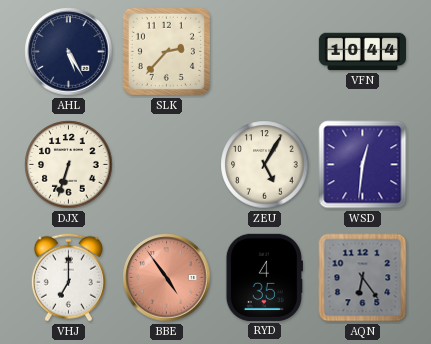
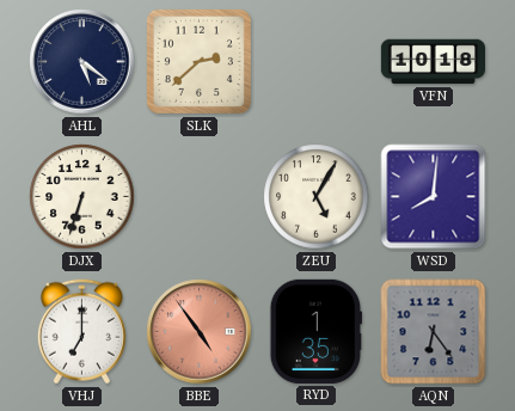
AHL: 5:25 -> 5:21
SLK: 2:37 -> 2:38
VFN: 10:44 -> 10:18
WSD: 12:31 -> 8:01
RYD: 4:35 -> 1:35
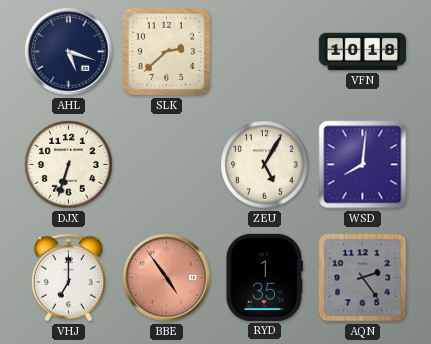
AHL: 5:21 -> 5:18
AQN: 6:24 -> 2:24
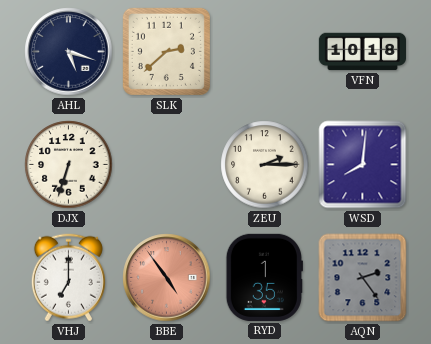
ZEU: 5:05 -> 2:15
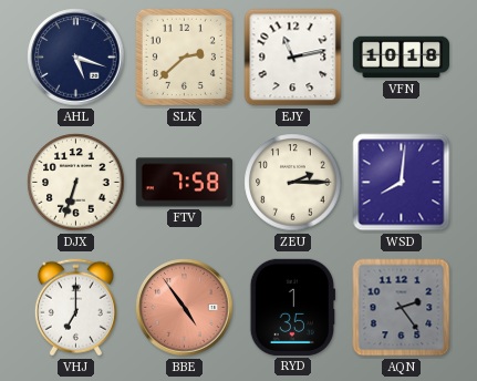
EJY: none -> 11:13
FTV: none -> 7:58
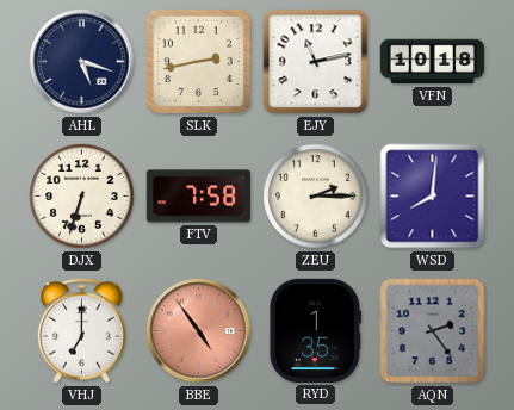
SLK: 2:38 -> 2:43
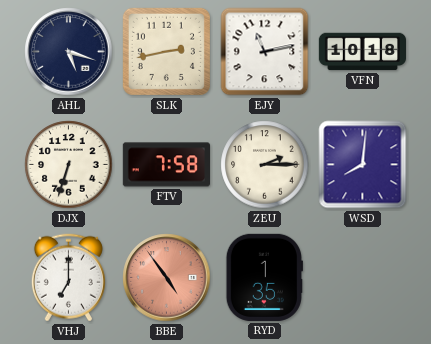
AQN: 2:24 -> none
